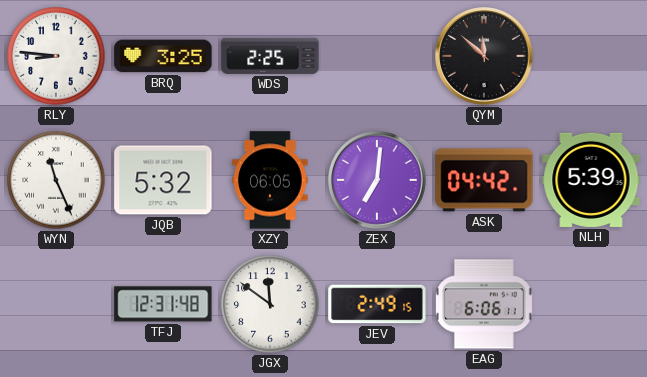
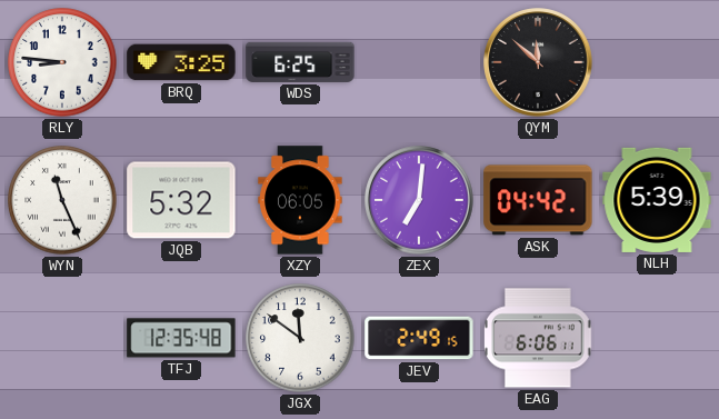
WDS: 2:25 -> 6:25
TFJ: 12:31 -> 12:35
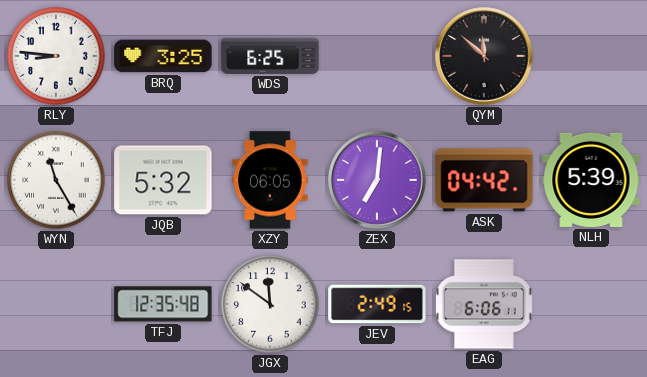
WYN: 11:26 -> 11:25
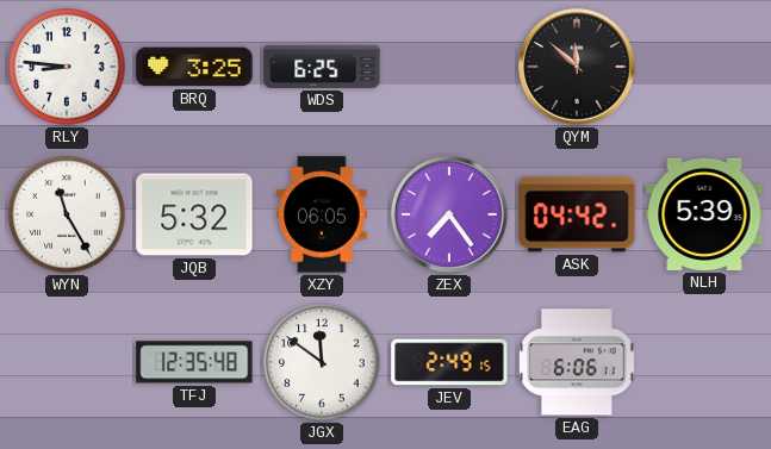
ZEX: 7:01 -> 7:24
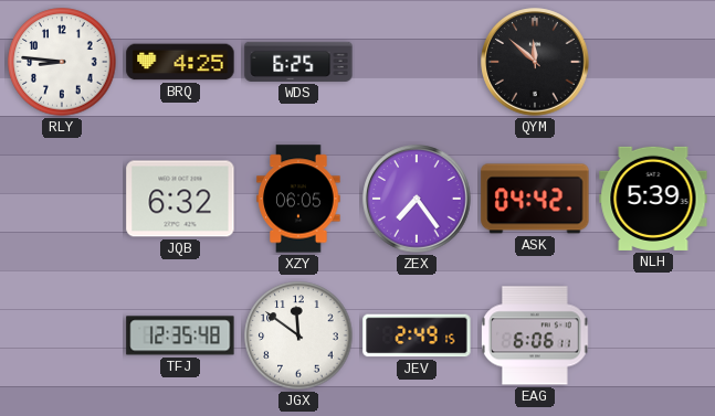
BRQ: 3:25 -> 4:25
WYN: 11:25 -> none
JQB: 5:32 -> 6:32
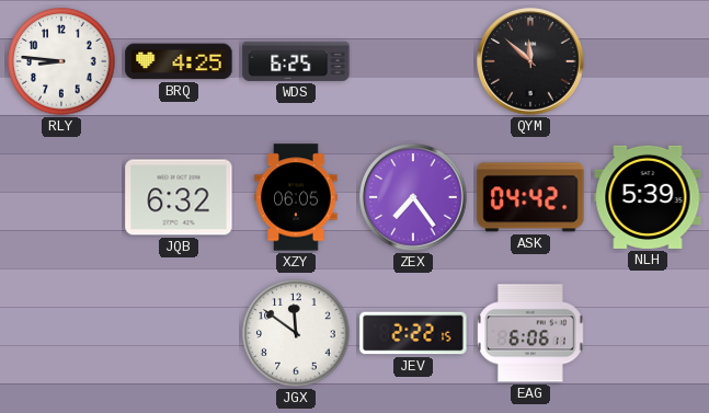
TFJ: 12:35 -> none
JEV: 2:49 -> 2:22
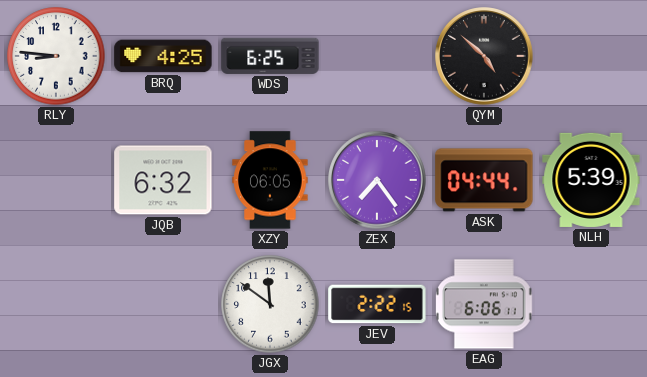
QYM: 11:52 -> 4:52
ASK: 04:42 -> 04:44
